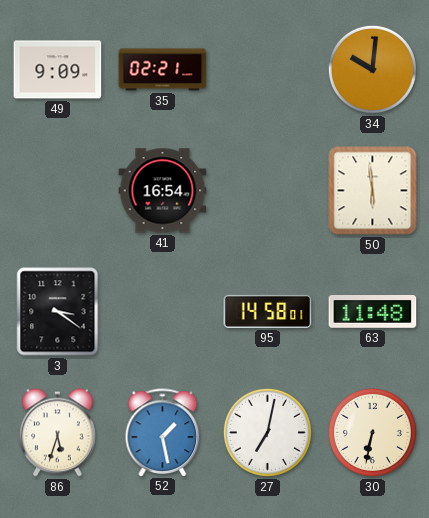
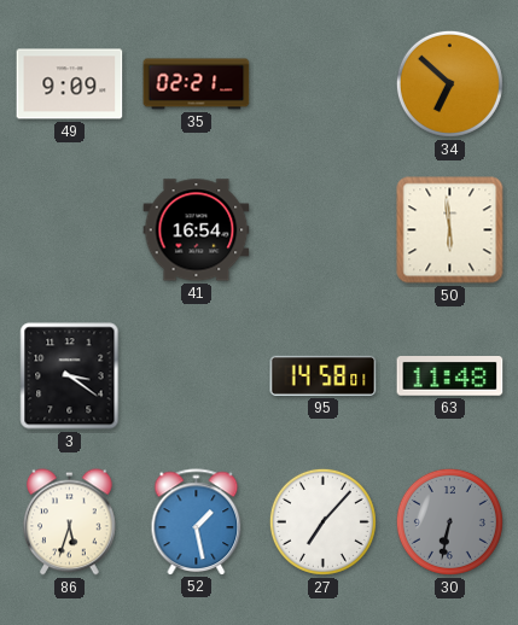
34: 10:01 -> 6:52
27: 7:02 -> 7:07
30 dial: cream -> grey
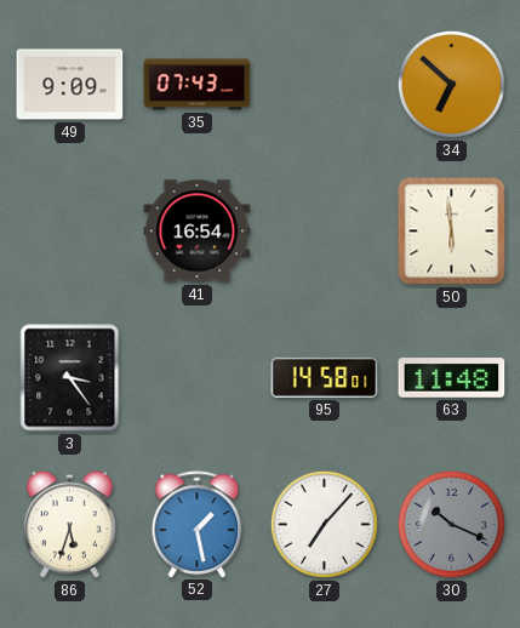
35: 02:21 -> 07:43
3: 3:21 -> 3:24
30: 6:32 -> 10:19
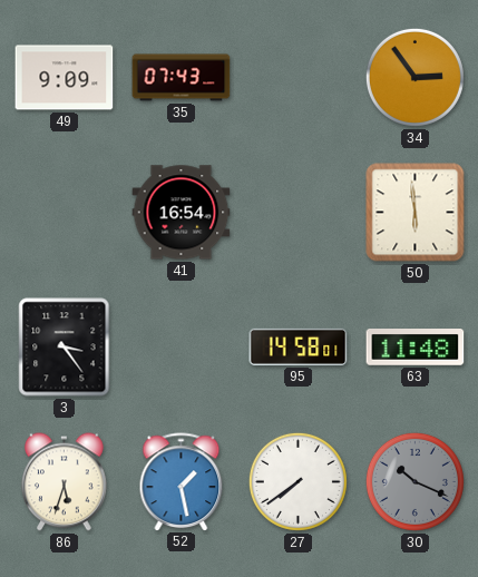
34: 6:52 -> 2:54
27: 7:07 -> 7:39
